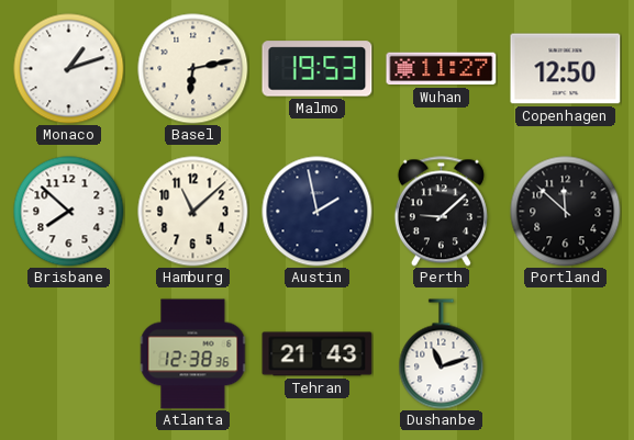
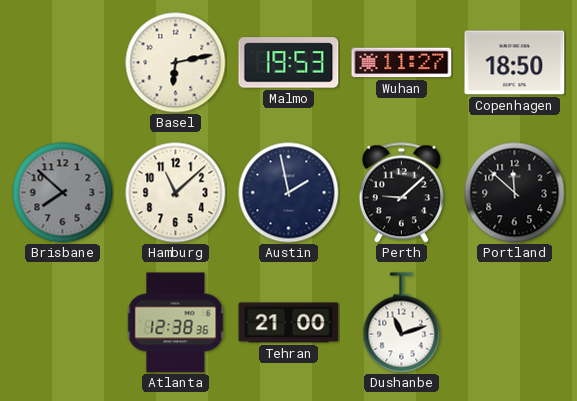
Monaco: 1:12 -> none
Copenhagen: 12:50 -> 18:50
Brisbane dial: white -> grey
Tehran: 21:43 -> 21:00
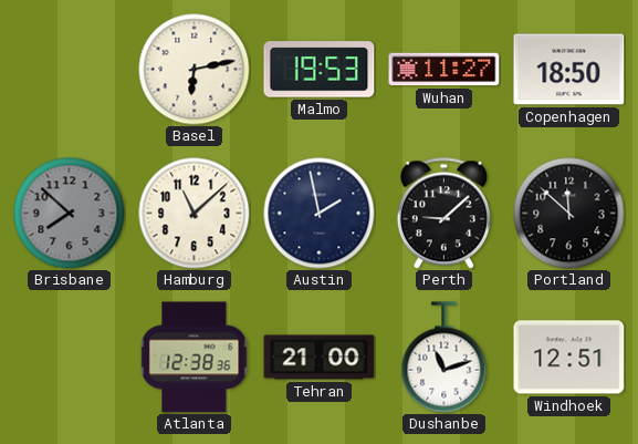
Windhoek: none -> 12:51
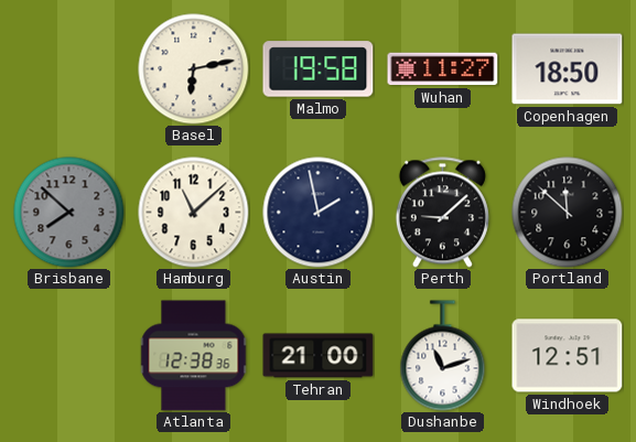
Malmo: 19:53 -> 19:58
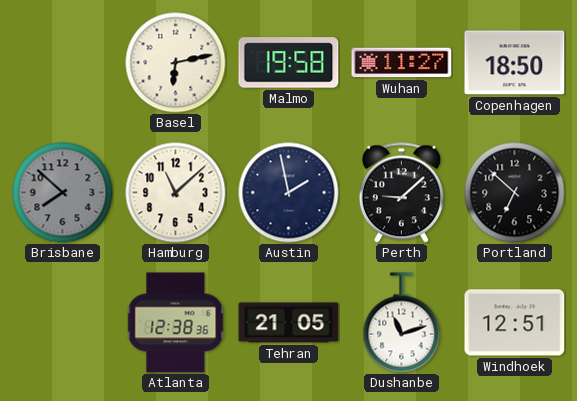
Portland: 11:52 -> 6:52
Tehran: 21:00 -> 21:05
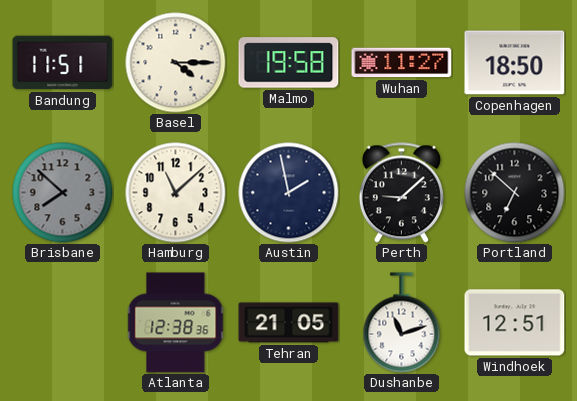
Bandung: none -> 11:51
Basel: 6:13 -> 4:15
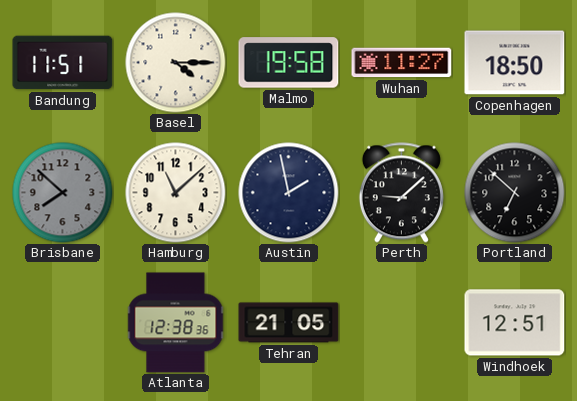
Dushanbe: 11:12 -> none
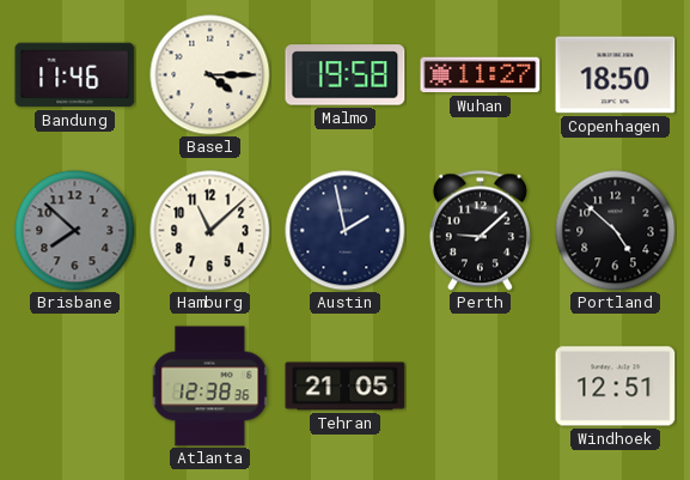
Bandung: 11:51 -> 11:46
Portland: 6:52 -> 4:52
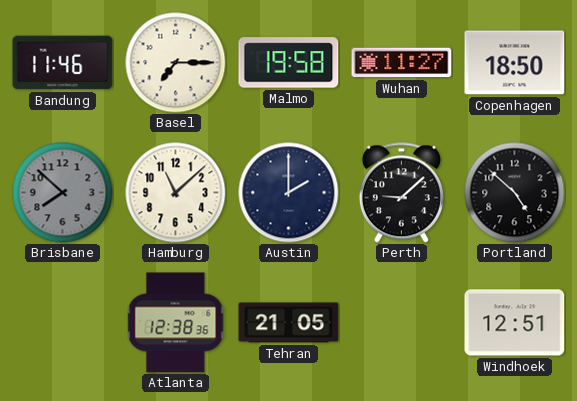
Basel: 4:15 -> 7:15
Austin: 1:58 -> 2:00
